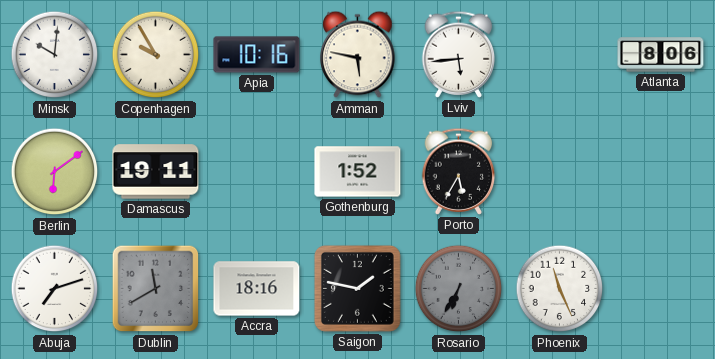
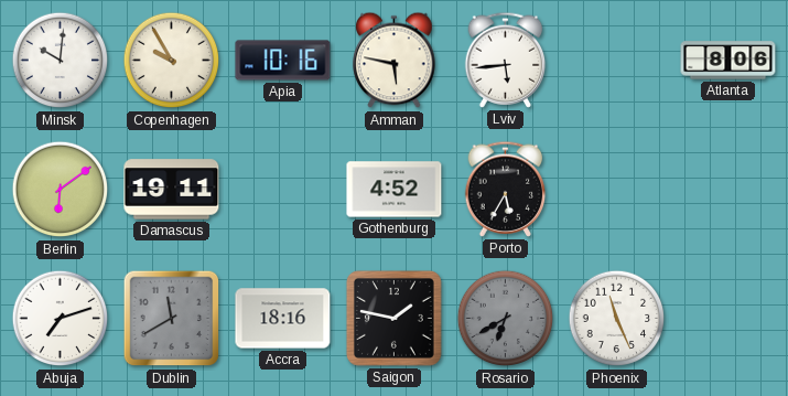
Gothenburg: 1:52 -> 4:52
Rosario: 6:35 -> 6:40
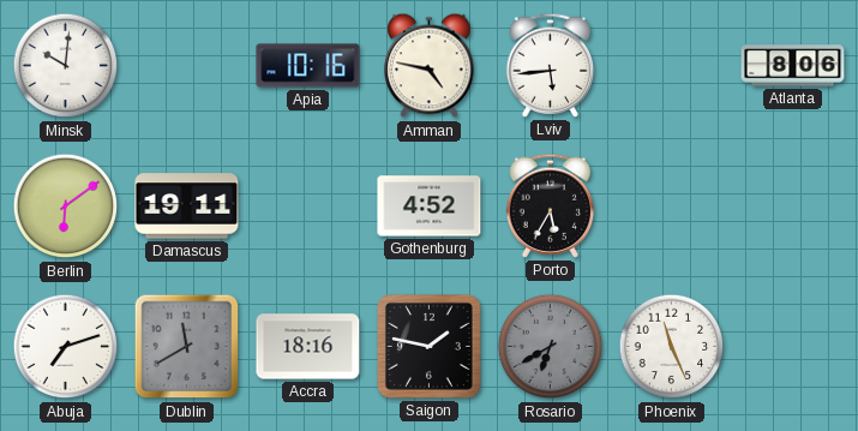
Copenhagen: 9:55 -> none
Amman: 5:47 -> 4:47
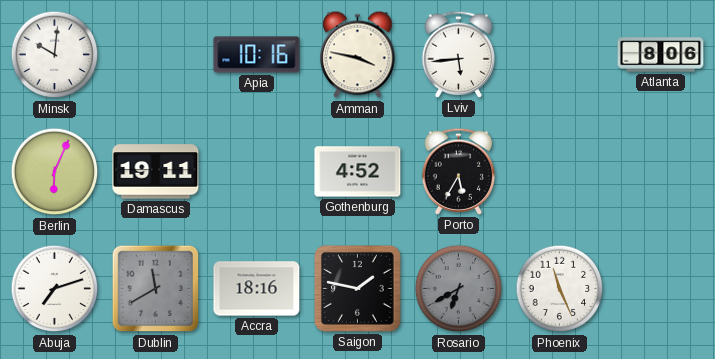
Amman: 4:47 -> 3:47
Berlin: 6:09 -> 6:04
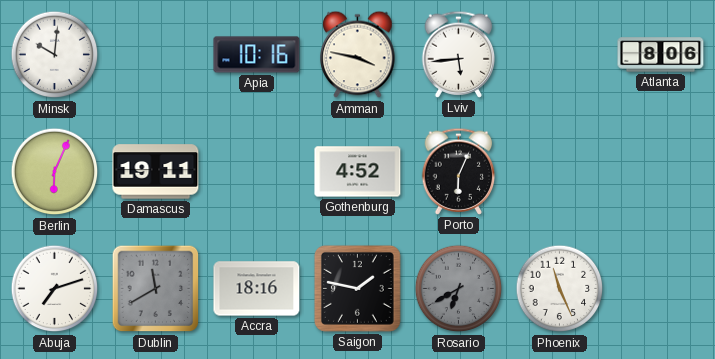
Porto: 5:35 -> 6:04
